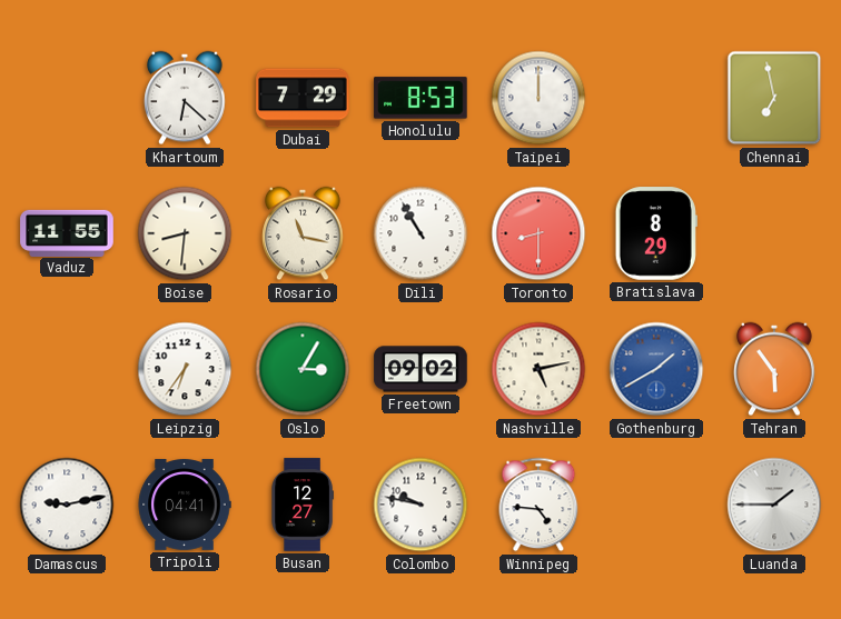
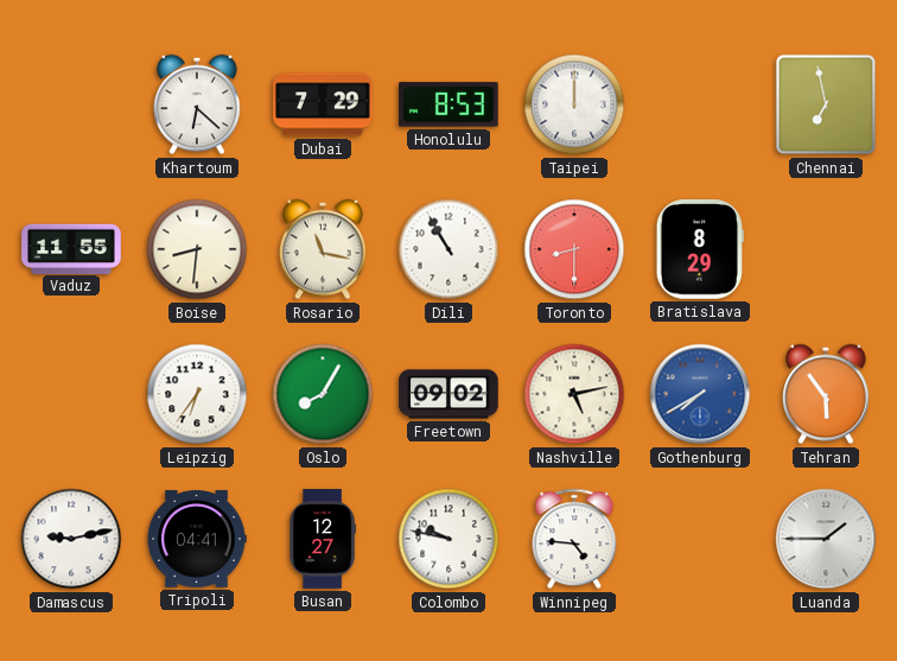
Oslo: 3:05 -> 8:05
Gothenburg: 1:40 -> 7:40
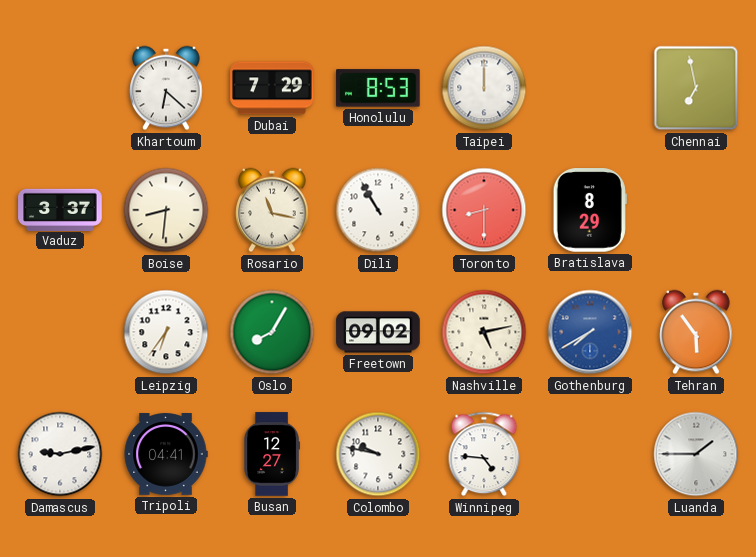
Vaduz: 11:55 -> 3:37
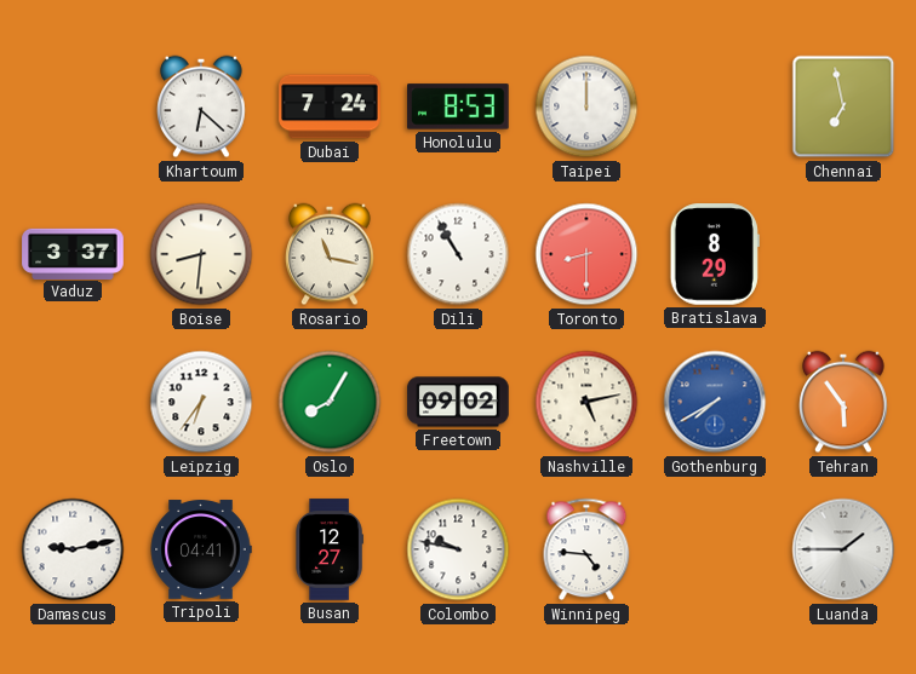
Dubai: 7:29 -> 7:24
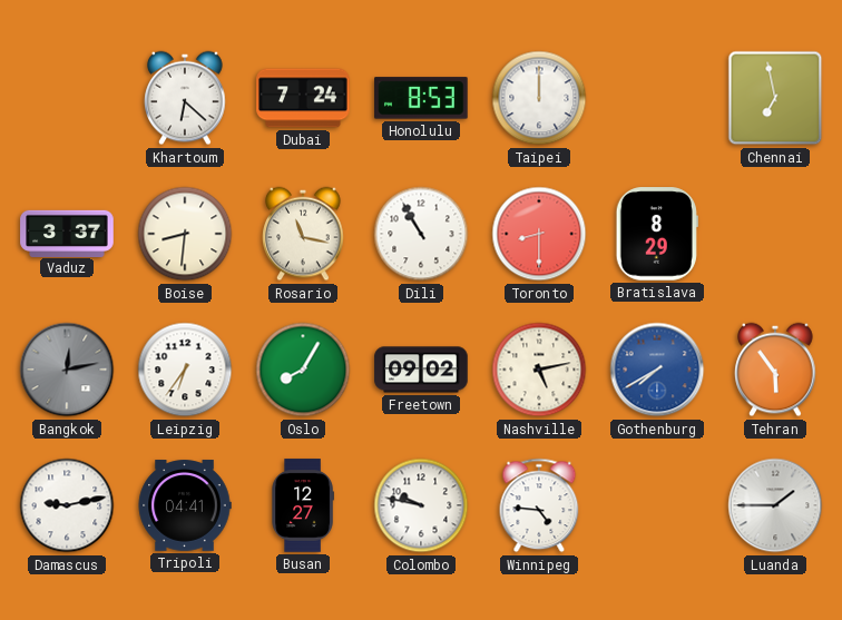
Bangkok: none -> 12:13
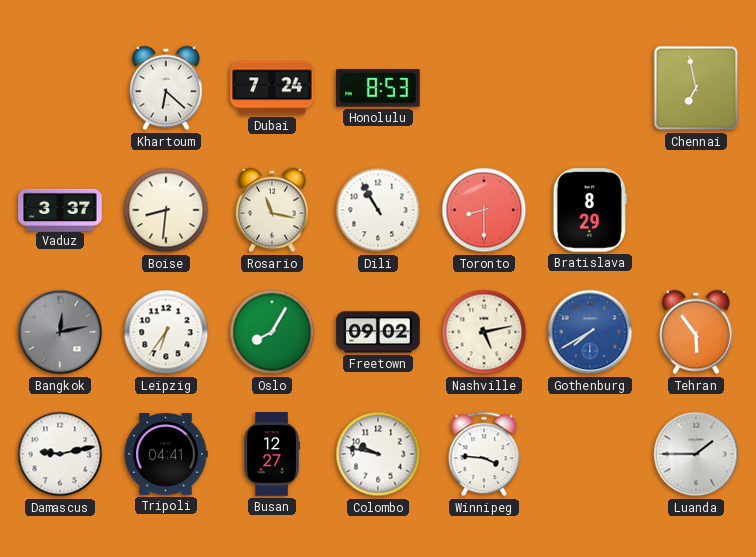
Taipei: 12:00 -> none
Winnipeg: 4:46 -> 3:46
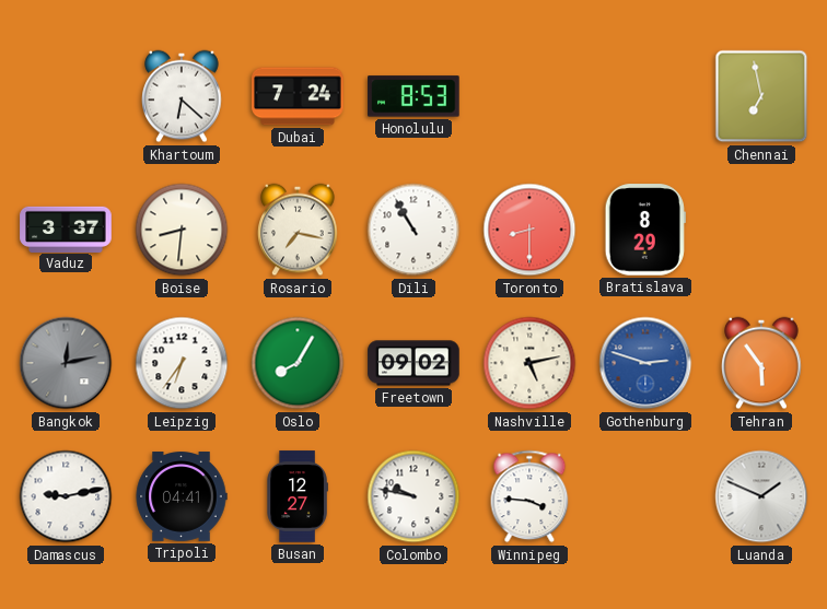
Rosario: 11:17 -> 7:17
Gothenburg: 7:40 -> 2:48
Luanda: 1:45 -> 1:49
